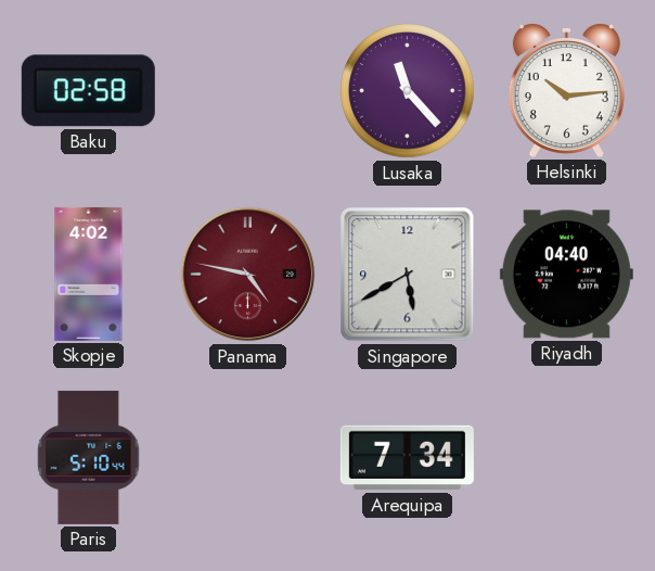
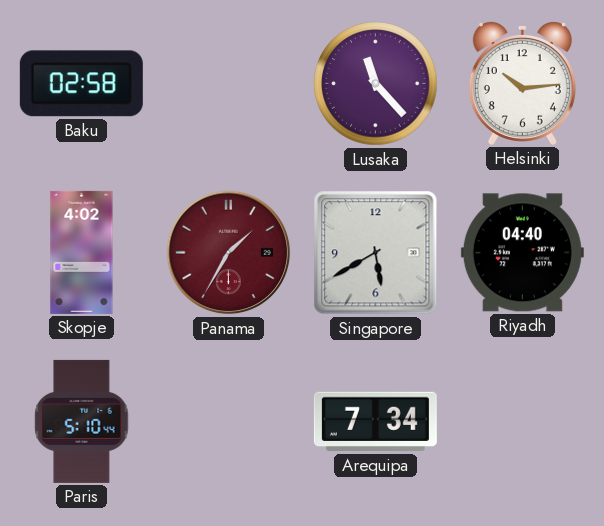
Panama: 4:47 -> 1:35
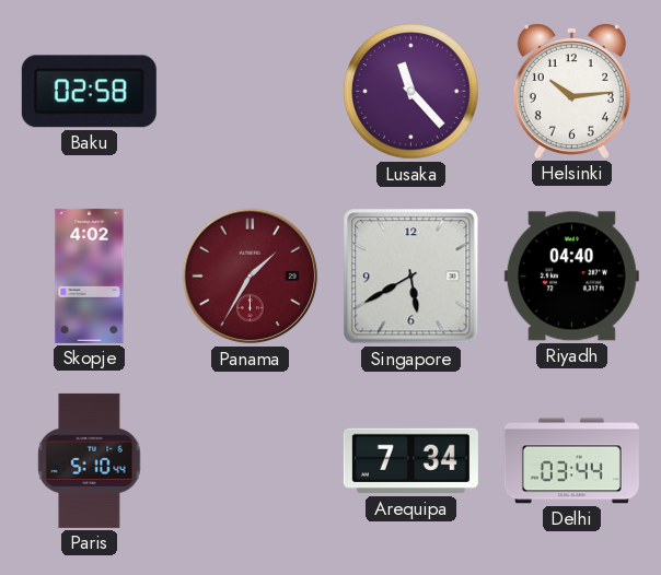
Delhi: none -> 03:44
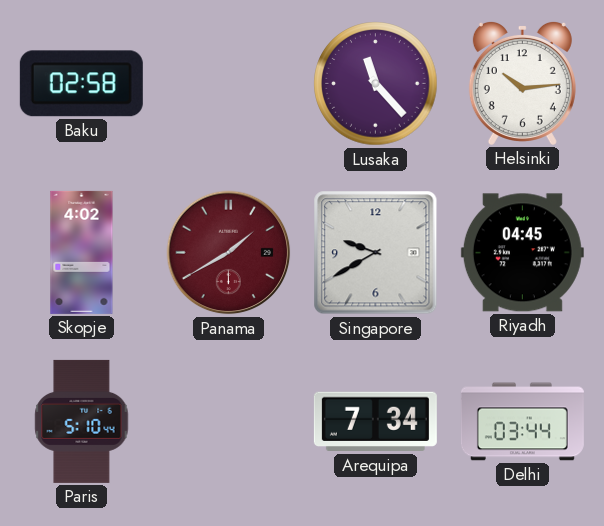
Panama: 1:35 -> 1:40
Singapore: 5:40 -> 9:40
Riyadh: 04:40 -> 04:45
